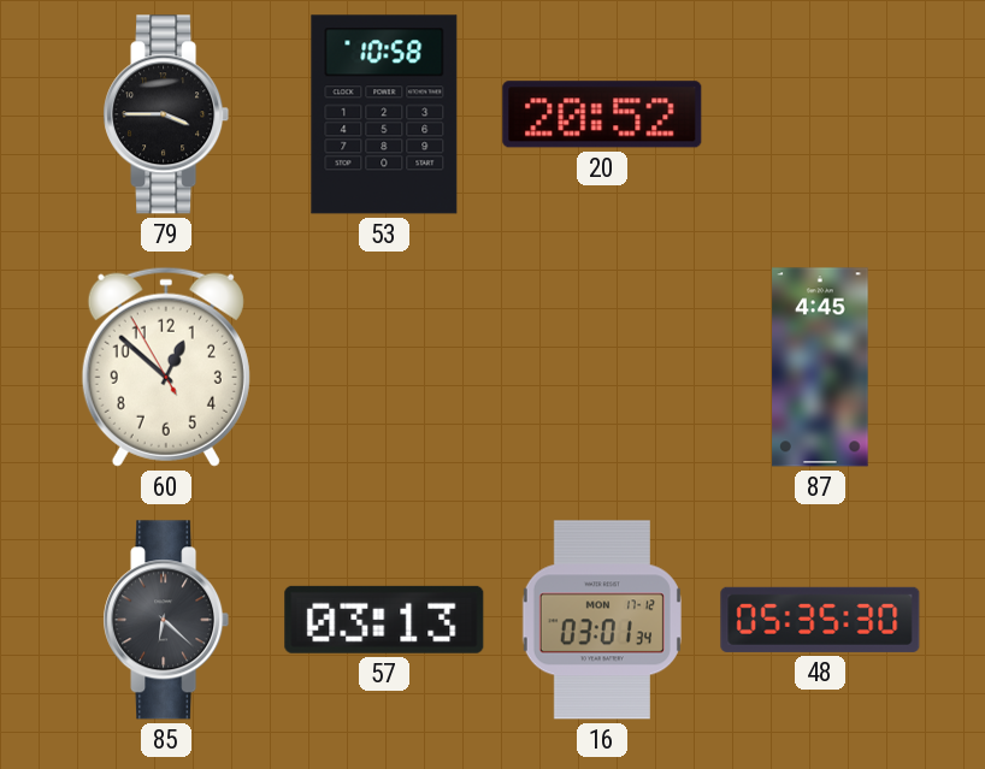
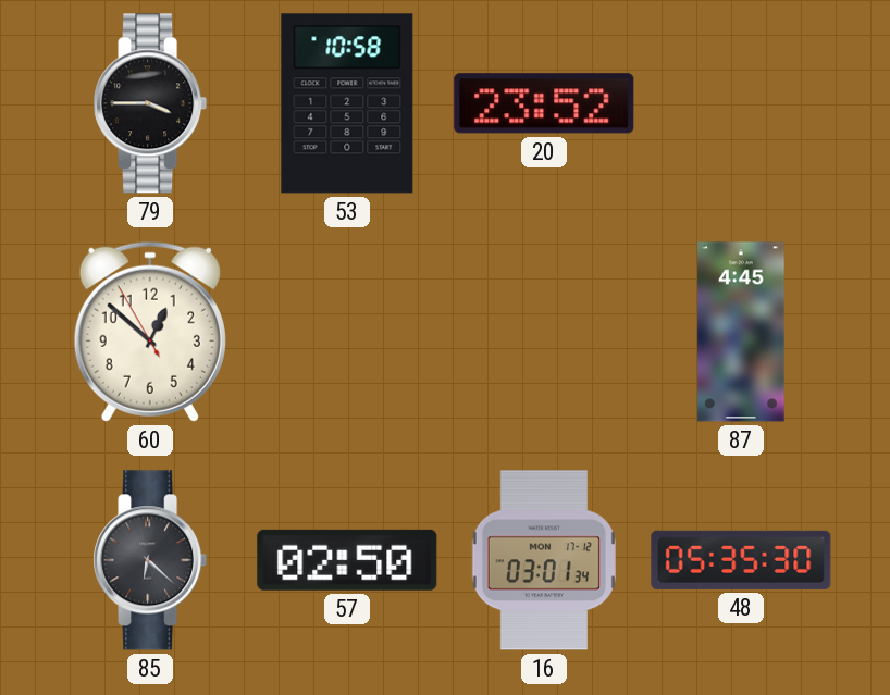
20: 20:52 -> 23:52
57: 03:13 -> 02:50
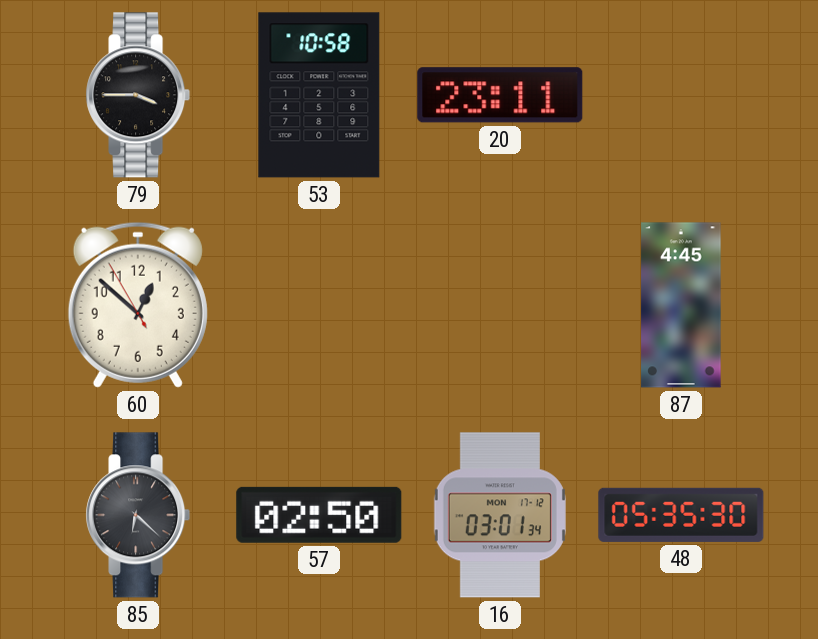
20: 23:52 -> 23:11
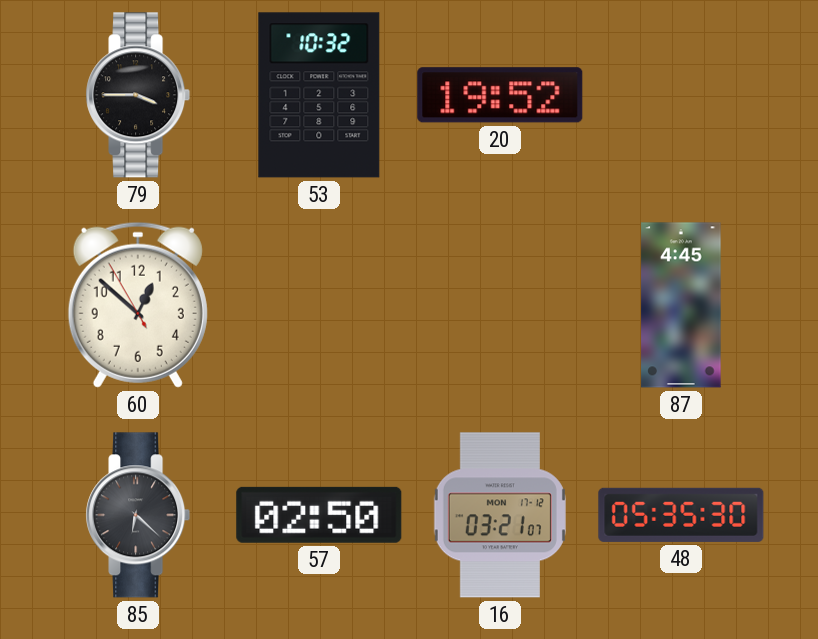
53: 10:58 -> 10:32
20: 23:11 -> 19:52
16: 03:01 -> 03:21
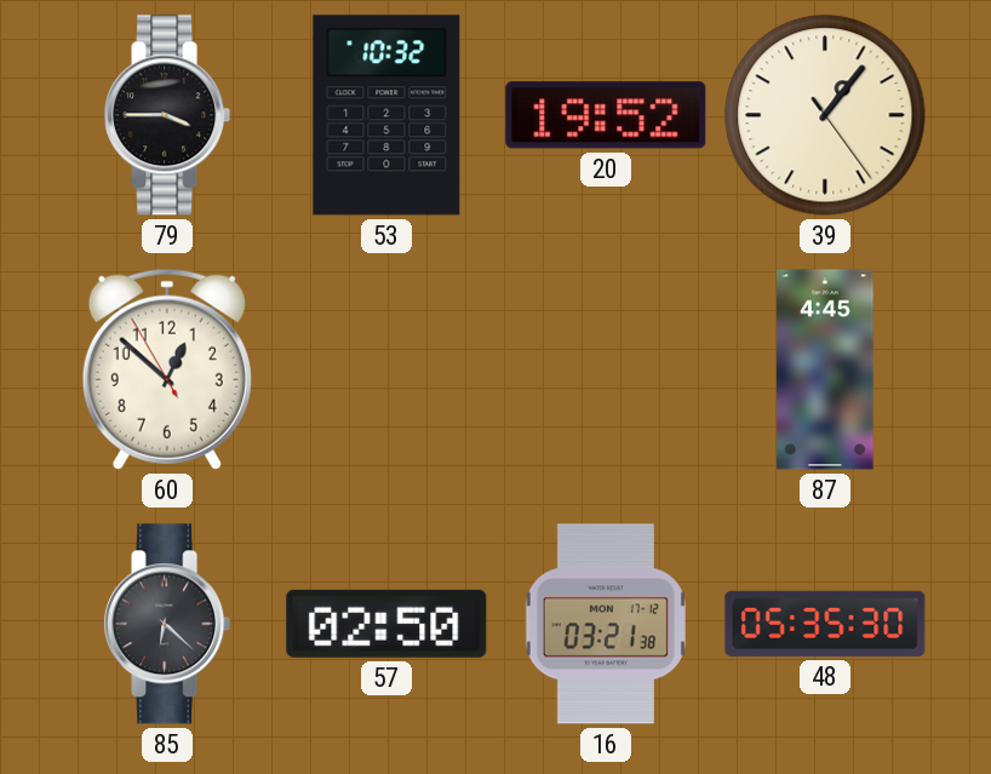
39: none -> 1:06
16: 03:21:07 -> 03:21:38
